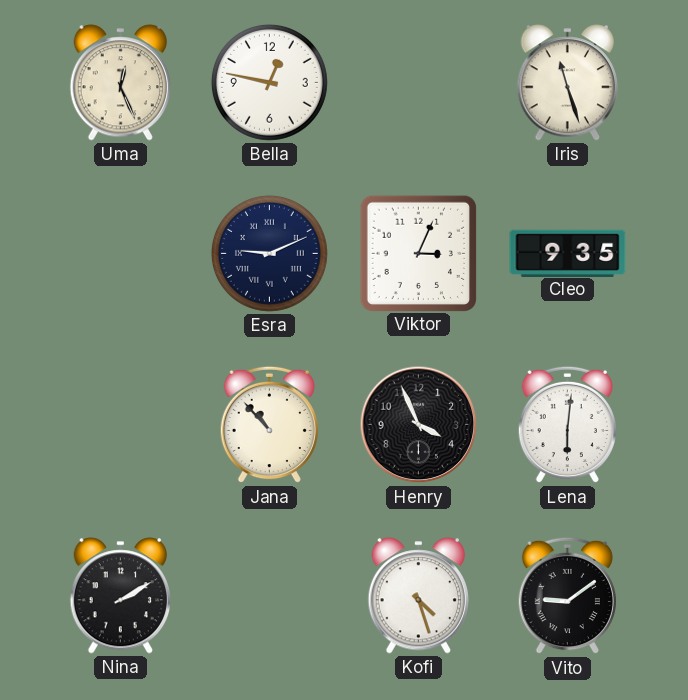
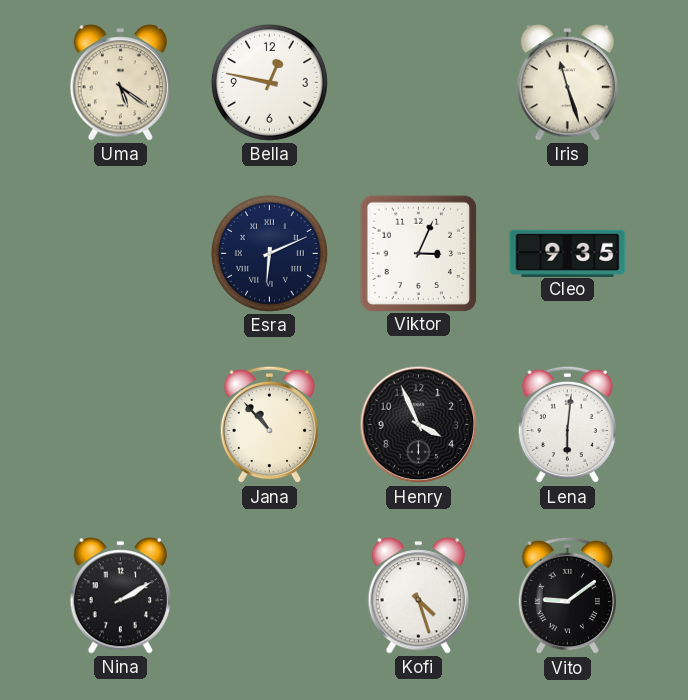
Uma: 12:26 -> 5:21
Esra: 9:11 -> 6:11
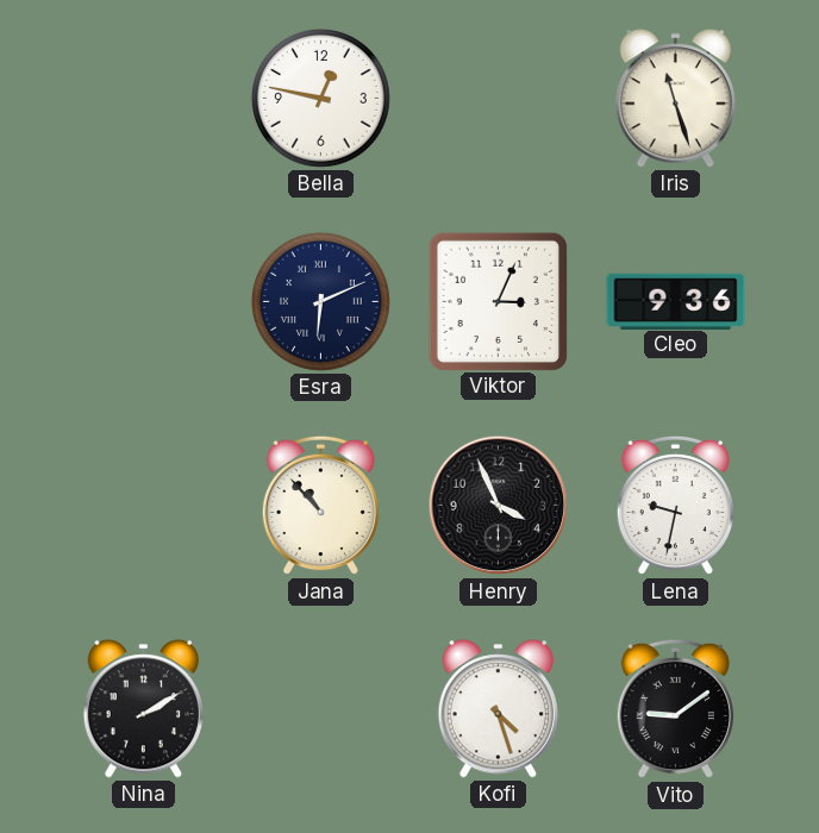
Uma: 5:21 -> none
Cleo: 9:35 -> 9:36
Lena: 6:01 -> 9:32
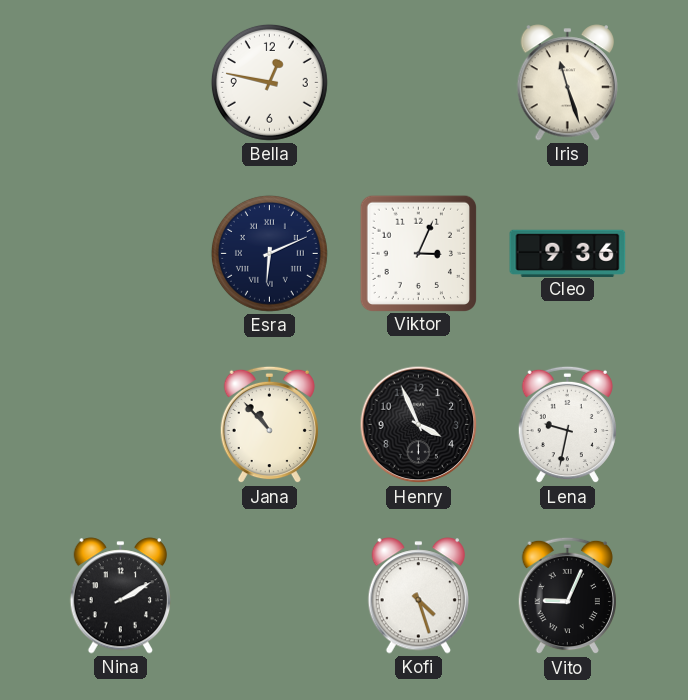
Vito: 9:09 -> 9:04
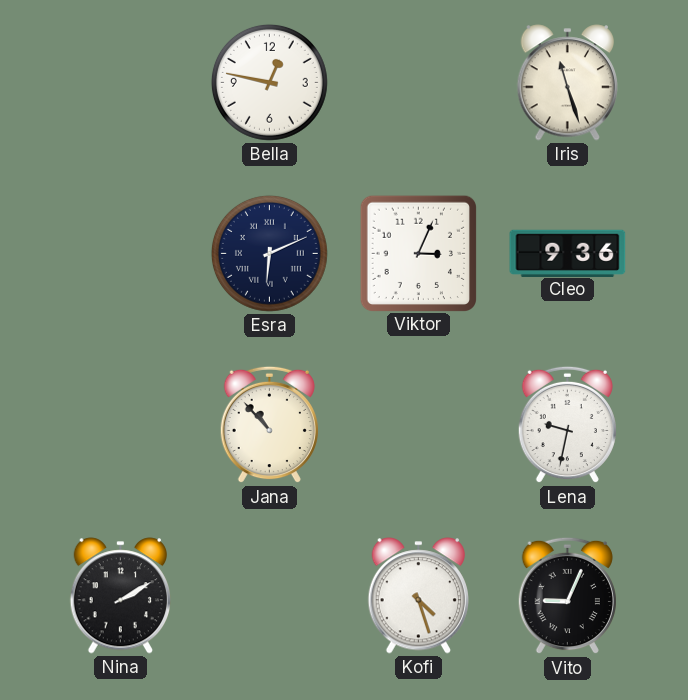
Henry: 3:56 -> none
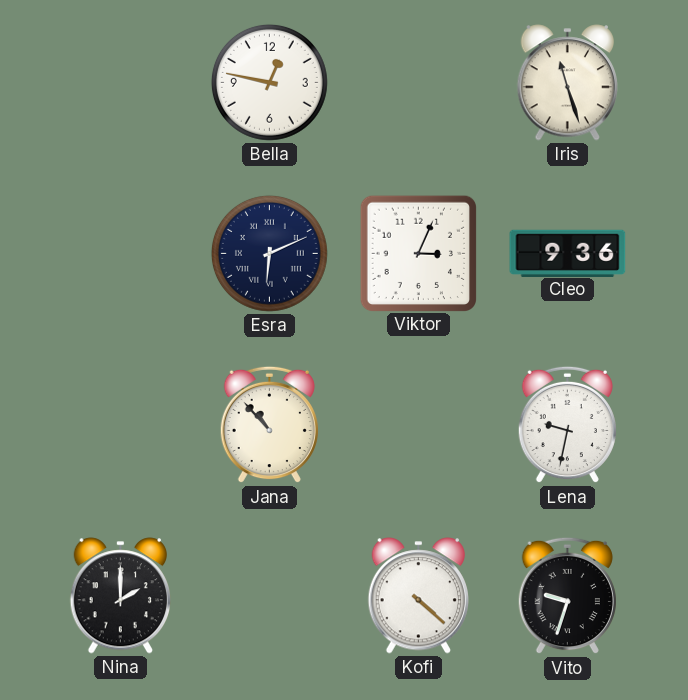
Nina: 2:10 -> 2:00
Kofi: 4:27 -> 4:22
Vito: 9:04 -> 9:33
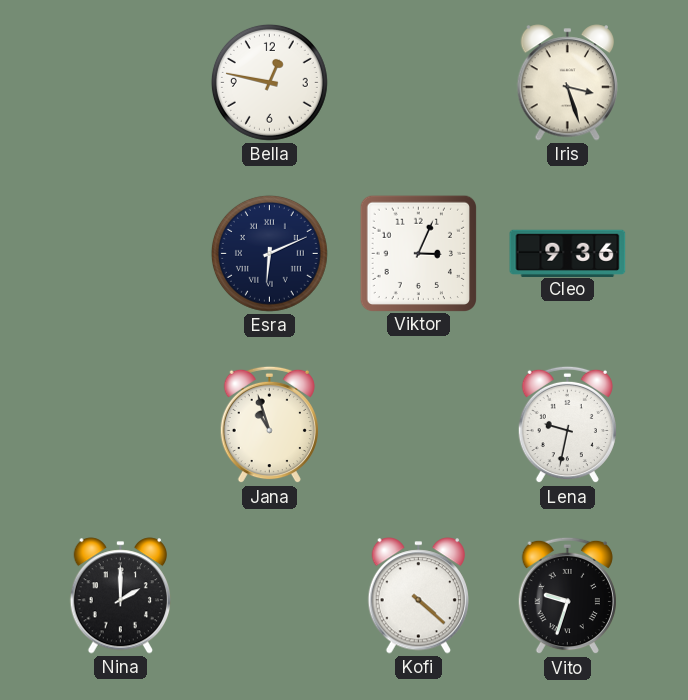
Iris: 11:27 -> 3:27
Jana: 10:53 -> 10:57
